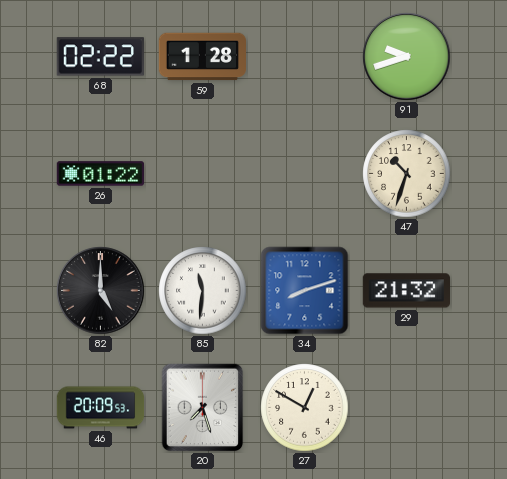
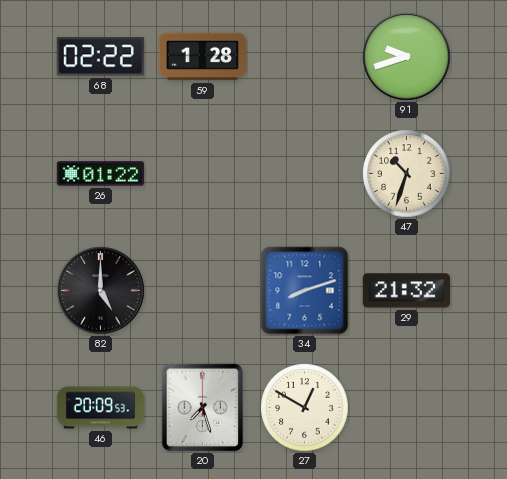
85: 11:31 -> none
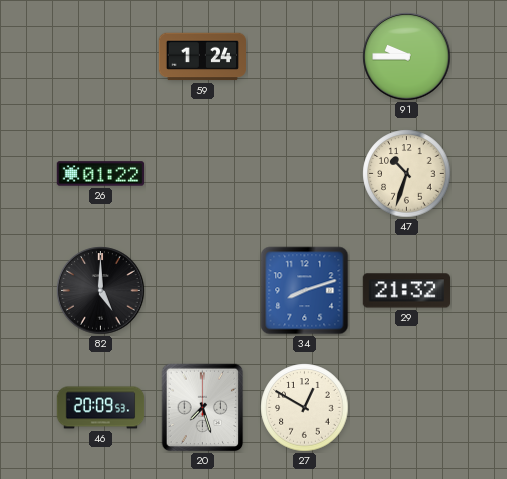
68: 02:22 -> none
59: 1:28 -> 1:24
91: 9:42 -> 9:45
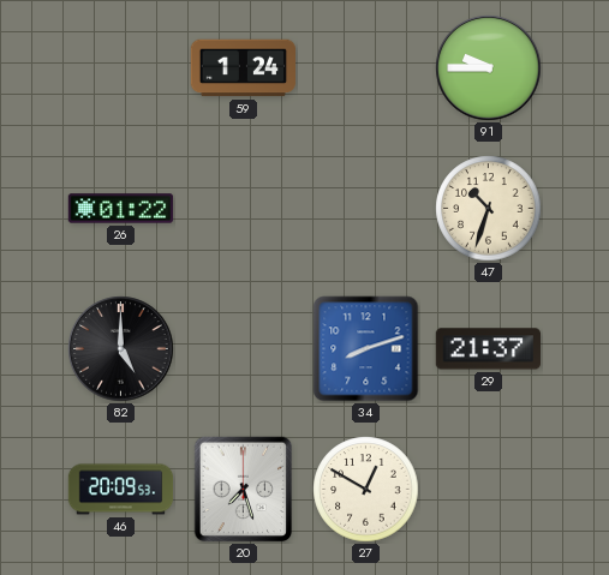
29: 21:32 -> 21:37
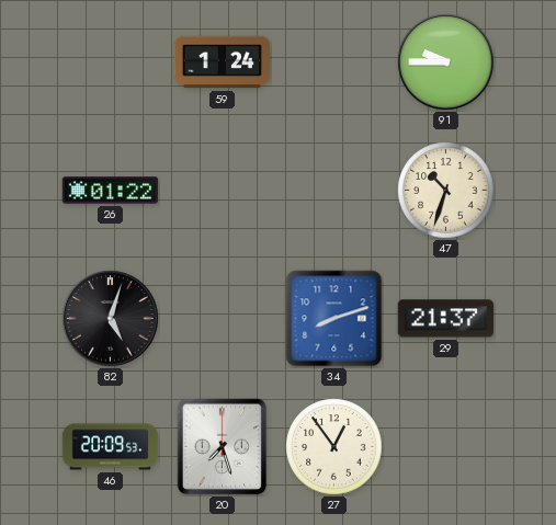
82: 5:00 -> 5:03
27: 12:50 -> 12:54
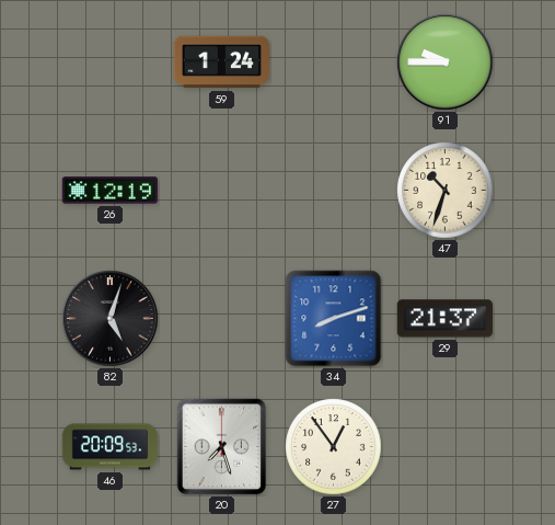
26: 01:22 -> 12:19
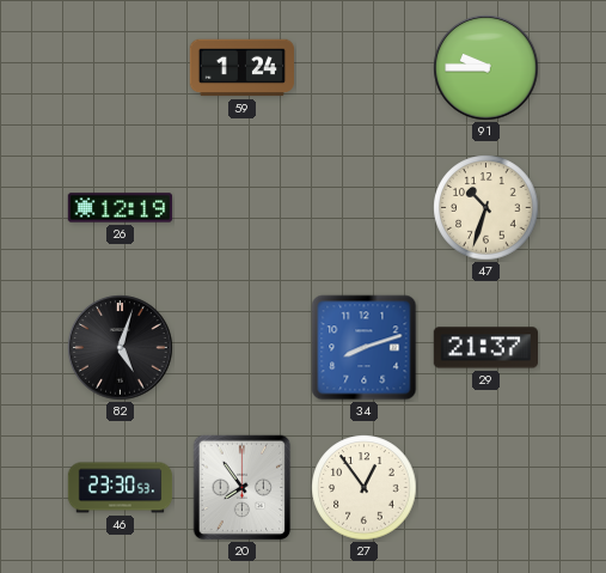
46: 20:09 -> 23:30
20: 7:27 -> 7:54
